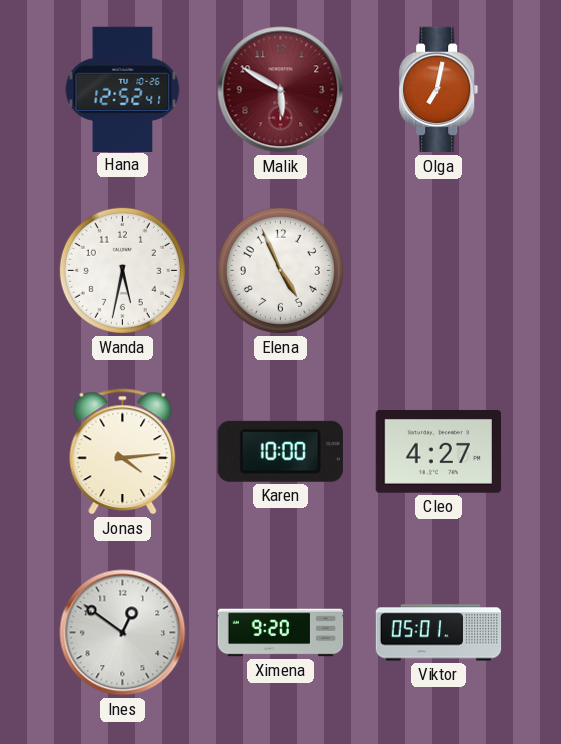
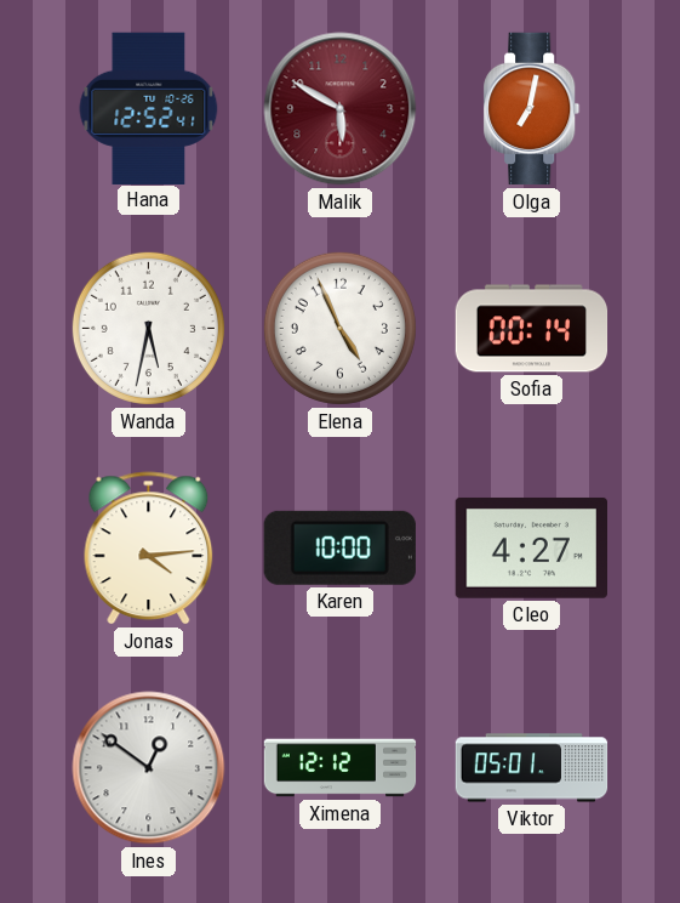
Sofia: none -> 00:14
Ximena: 9:20 -> 12:12
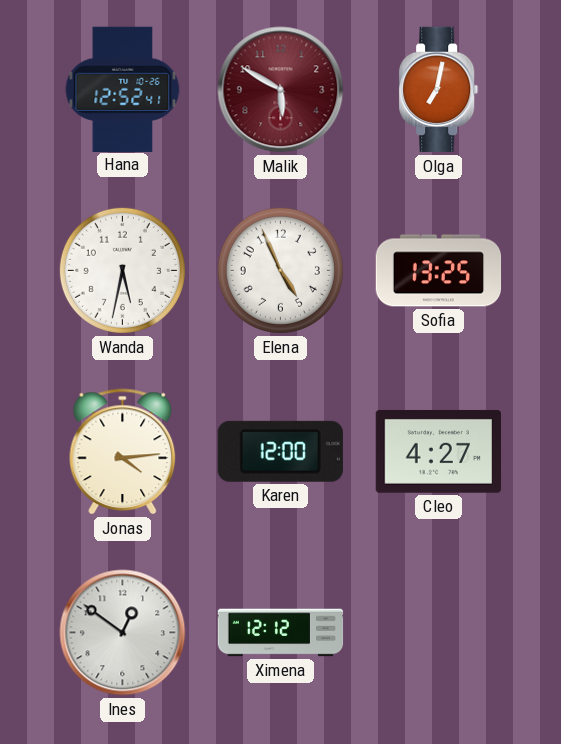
Sofia: 00:14 -> 13:25
Karen: 10:00 -> 12:00
Viktor: 05:01 -> none
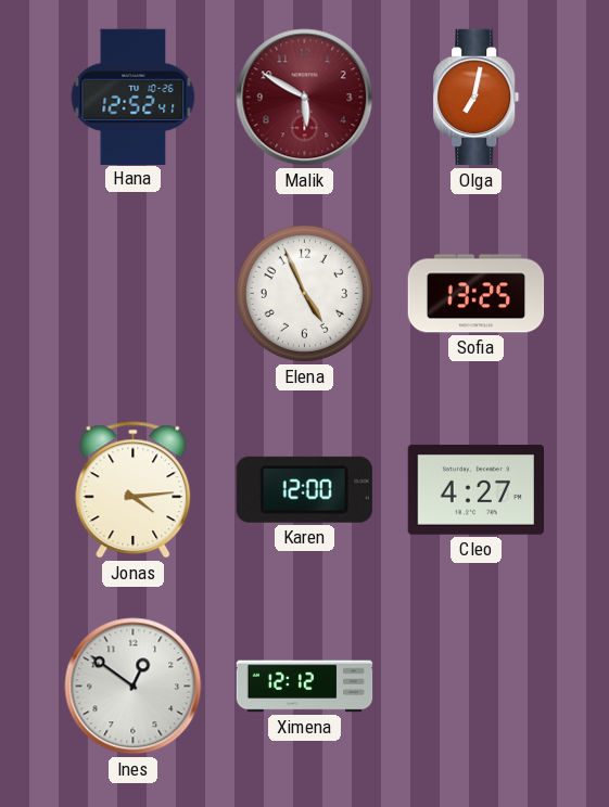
Wanda: 5:32 -> none
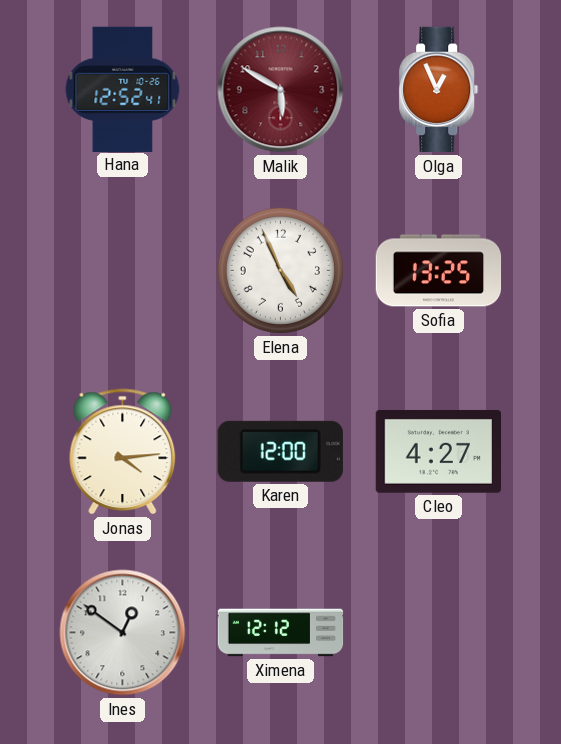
Olga: 7:02 -> 12:56
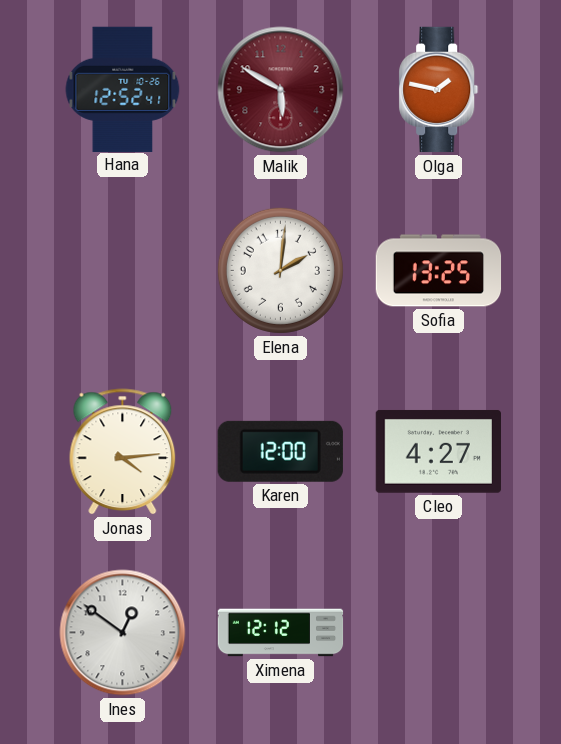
Olga: 12:56 -> 1:47
Elena: 4:56 -> 2:01
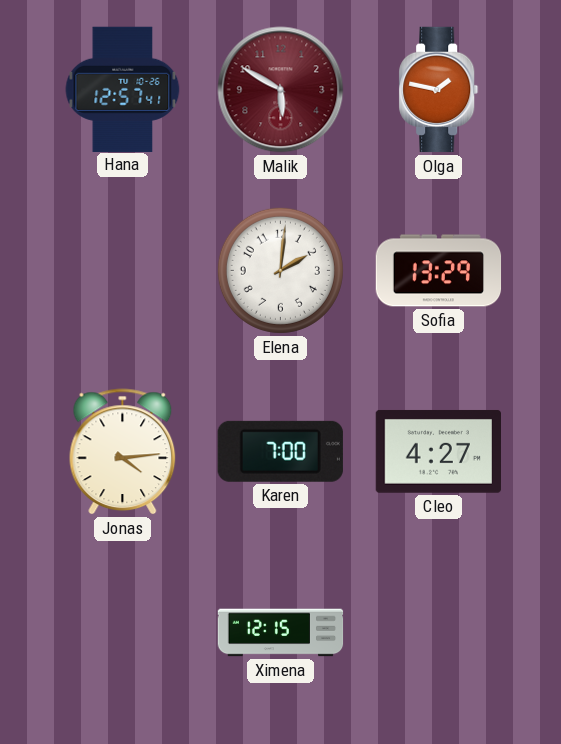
Hana: 12:52 -> 12:57
Sofia: 13:25 -> 13:29
Karen: 12:00 -> 7:00
Ines: 12:51 -> none
Ximena: 12:12 -> 12:15
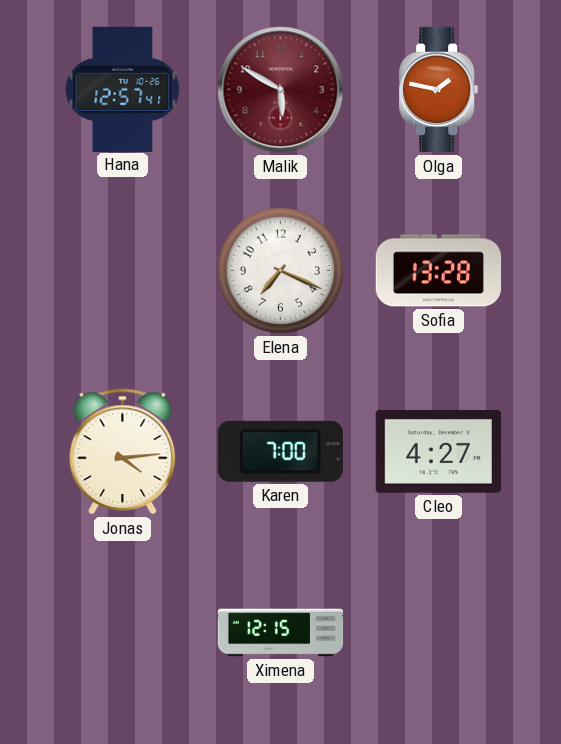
Elena: 2:01 -> 7:19
Sofia: 13:29 -> 13:28
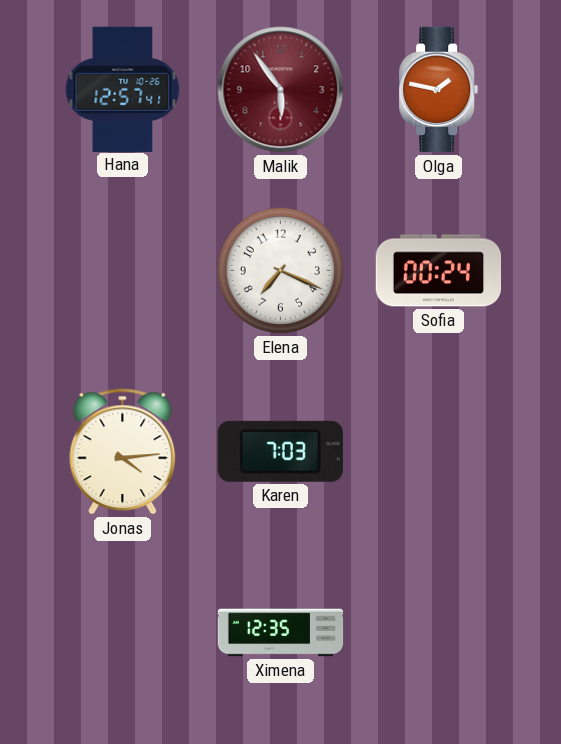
Malik: 5:50 -> 5:54
Sofia: 13:28 -> 00:24
Karen: 7:00 -> 7:03
Cleo: 4:27 -> none
Ximena: 12:15 -> 12:35
